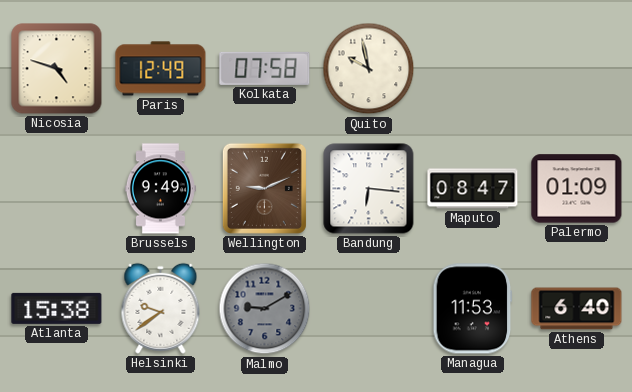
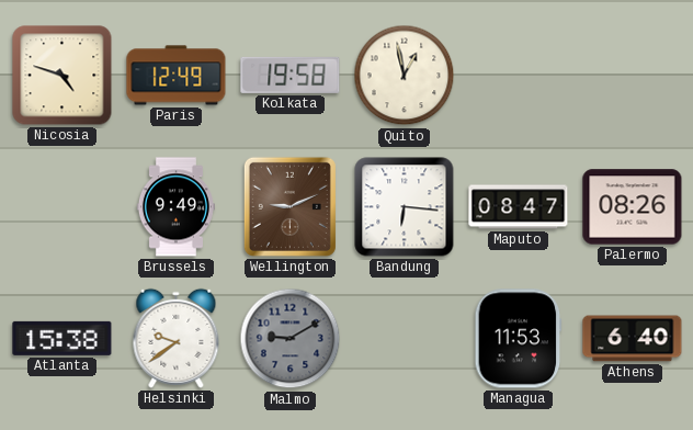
Kolkata: 07:58 -> 19:58
Quito: 9:58 -> 12:58
Palermo: 01:09 -> 08:26
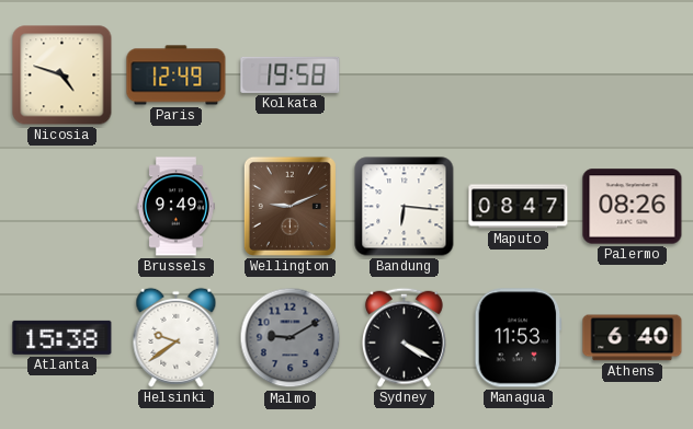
Quito: 12:58 -> none
Sydney: none -> 4:20
